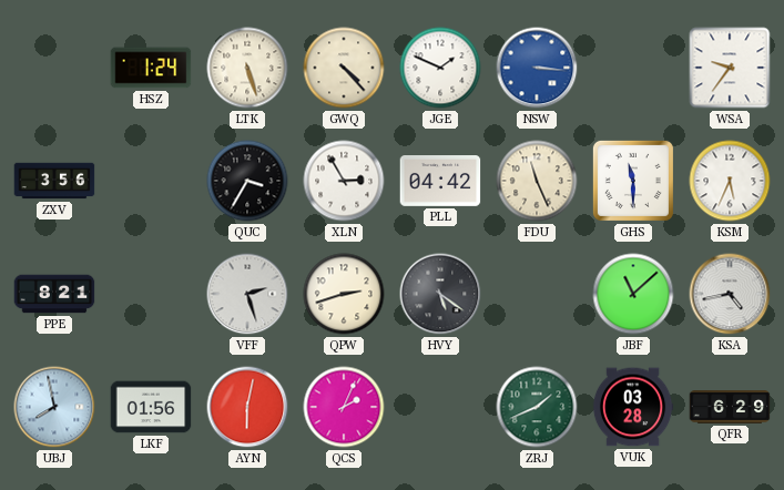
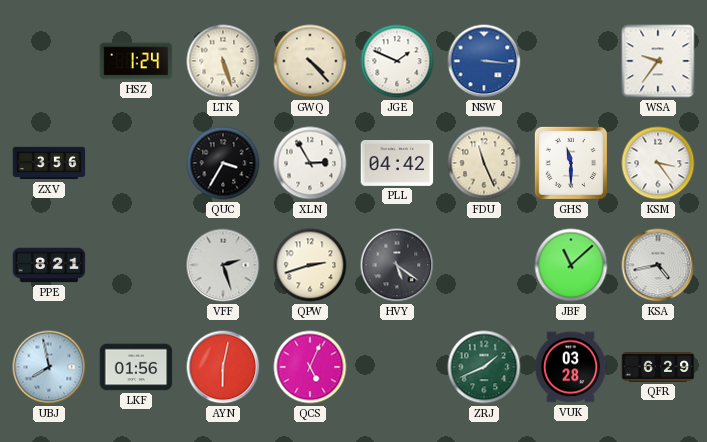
KSM: 5:34 -> 3:24
QCS: 2:04 -> 5:04
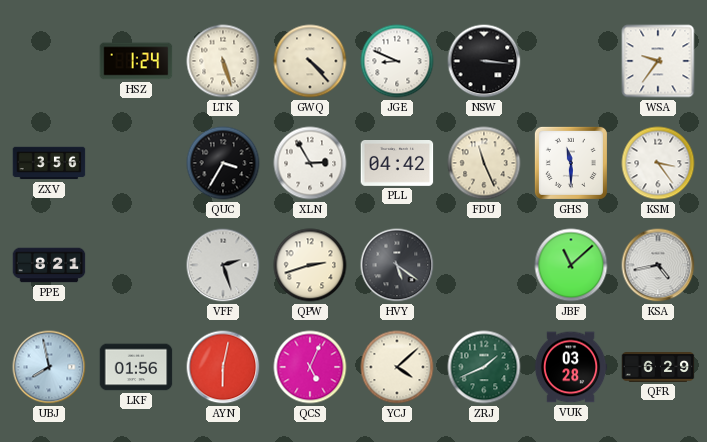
JGE: 1:49 -> 8:49
NSW dial: blue -> black
YCJ: none -> 4:08
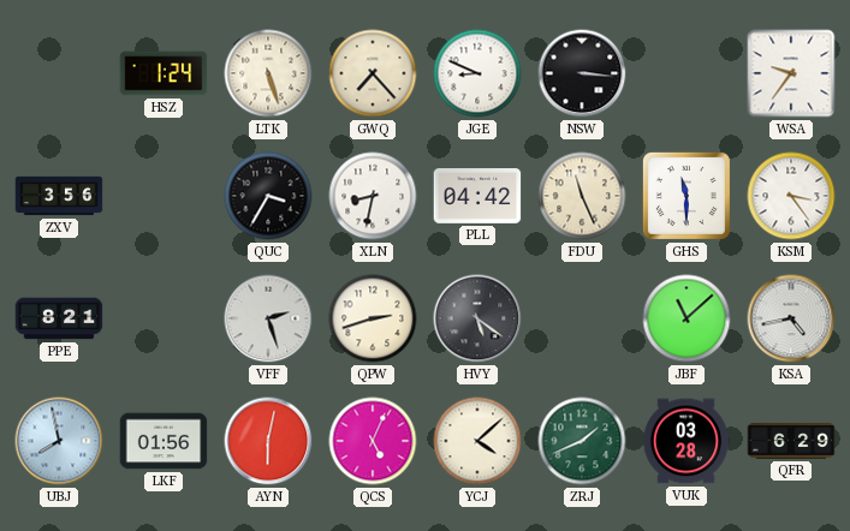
GWQ: 4:23 -> 7:23
XLN: 2:55 -> 8:32
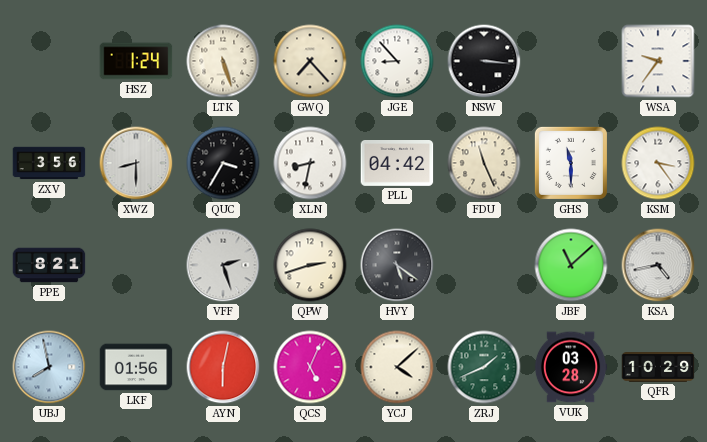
JGE: 8:49 -> 8:53
XWZ: none -> 8:30
QFR: 6:29 -> 10:29
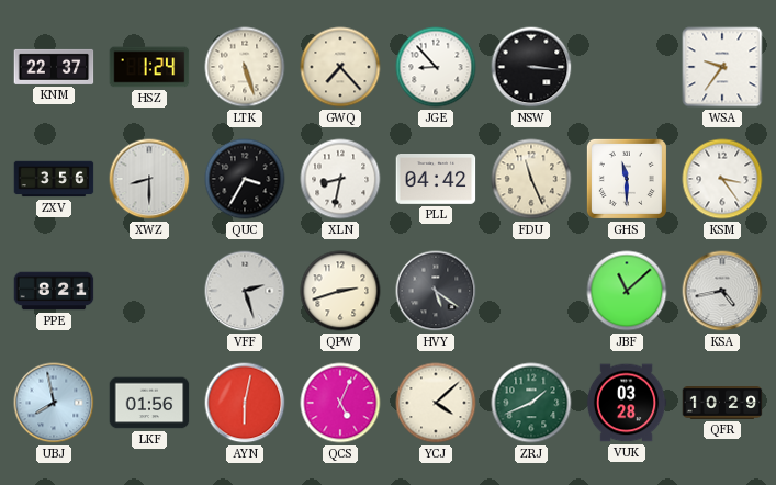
KNM: none -> 22:37
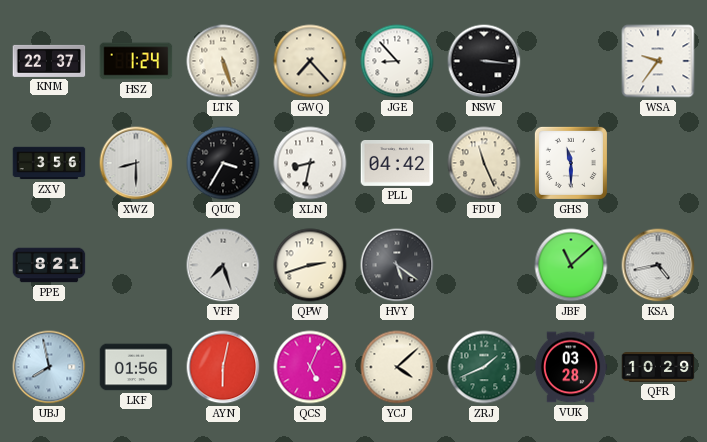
KSM: 3:24 -> none
VFF: 2:27 -> 7:27
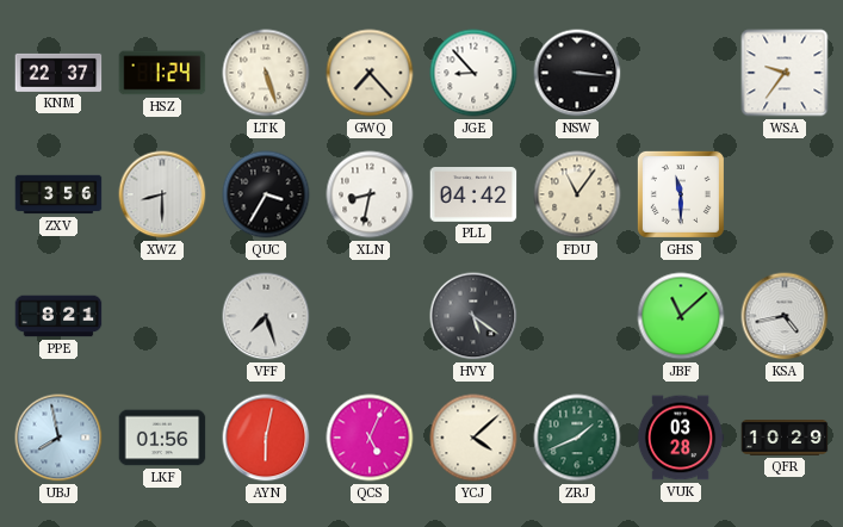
FDU: 11:26 -> 11:06
QPW: 2:42 -> none
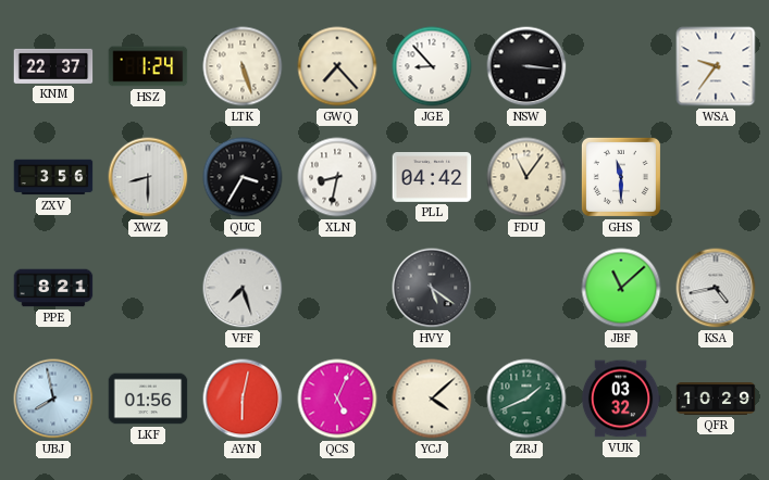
VUK: 03:28 -> 03:32
